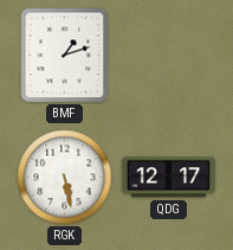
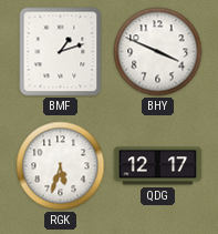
BHY: none -> 3:49
RGK: 5:28 -> 5:33
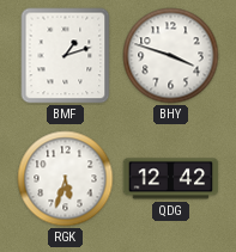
BHY: 3:49 -> 3:48
QDG: 12:17 -> 12:42
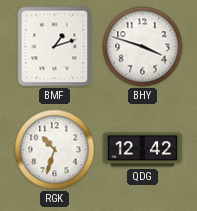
RGK: 5:33 -> 10:33
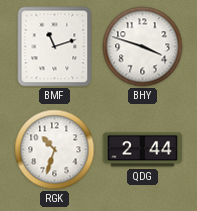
BMF: 1:12 -> 11:12
QDG: 12:42 -> 2:44
